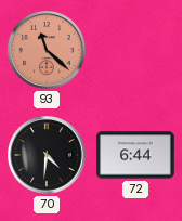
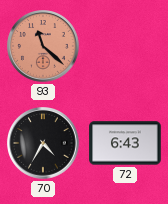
70: 4:31 -> 4:35
72: 6:44 -> 6:43
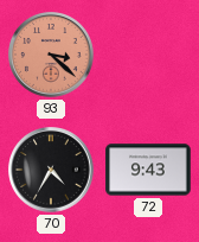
93: 11:22 -> 3:22
72: 6:43 -> 9:43
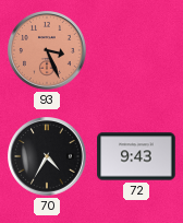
93: 3:22 -> 3:26
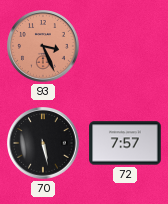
70: 4:35 -> 5:28
72: 9:43 -> 7:57
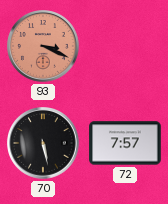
93: 3:26 -> 3:19
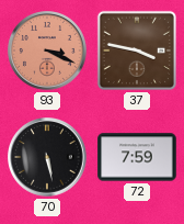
37: none -> 3:47
72: 7:57 -> 7:59
